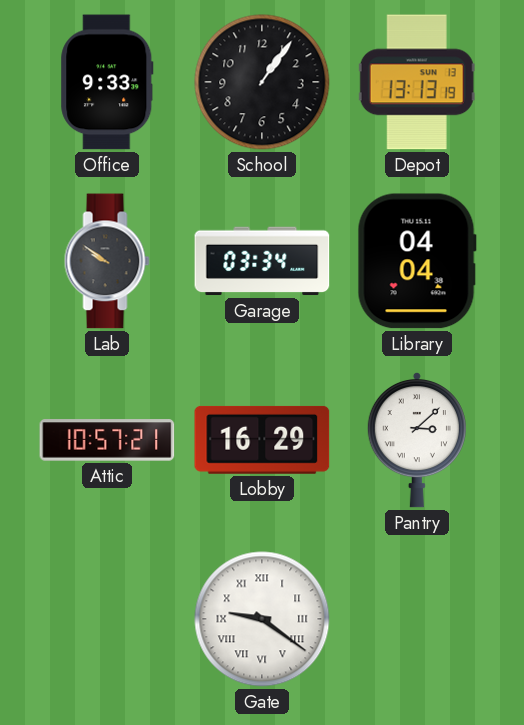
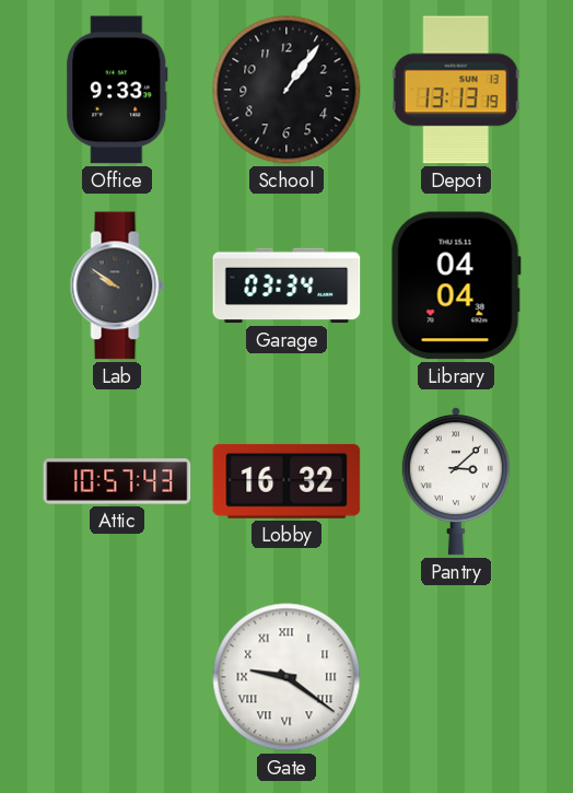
Attic: 10:57:21 -> 10:57:43
Lobby: 16:29 -> 16:32
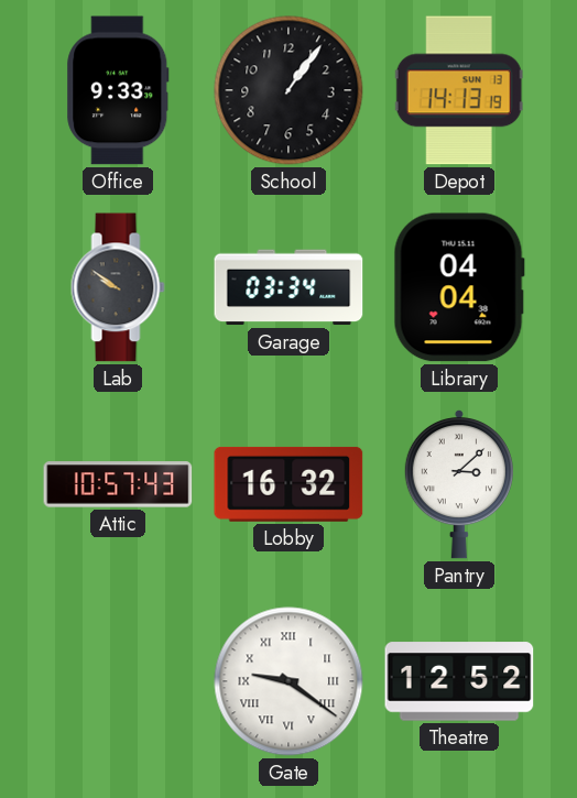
Depot: 13:13 -> 14:13
Theatre: none -> 12:52
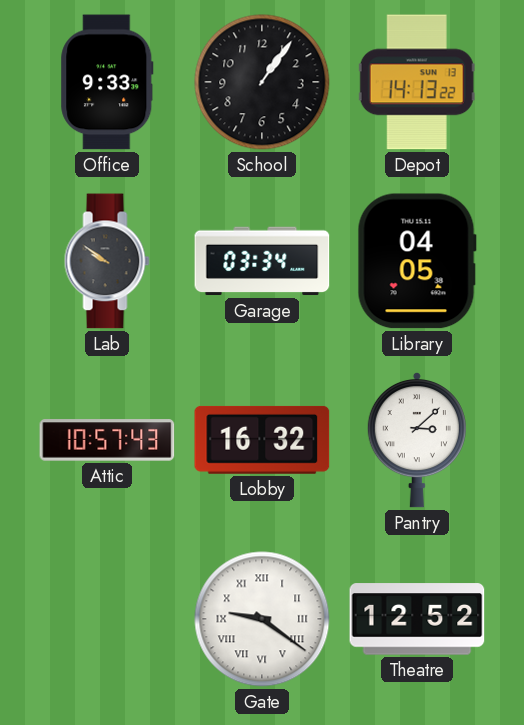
Depot: 14:13:19 -> 14:13:22
Library: 04:04 -> 04:05
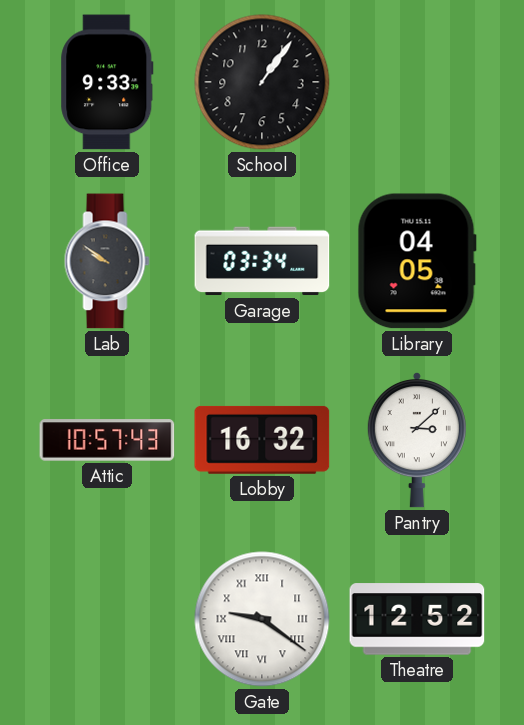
Depot: 14:13 -> none
